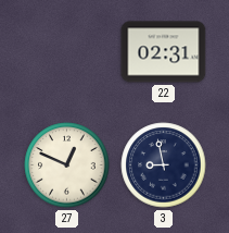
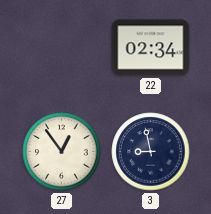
22: 02:31 -> 02:34
27: 12:49 -> 12:54
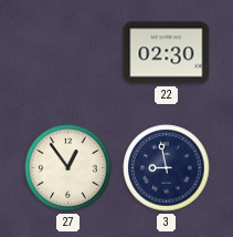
22: 02:34 -> 02:30
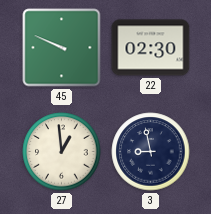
45: none -> 9:49
27: 12:54 -> 12:59
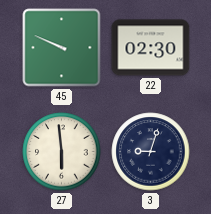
27: 12:59 -> 5:59
3: 8:58 -> 9:03
